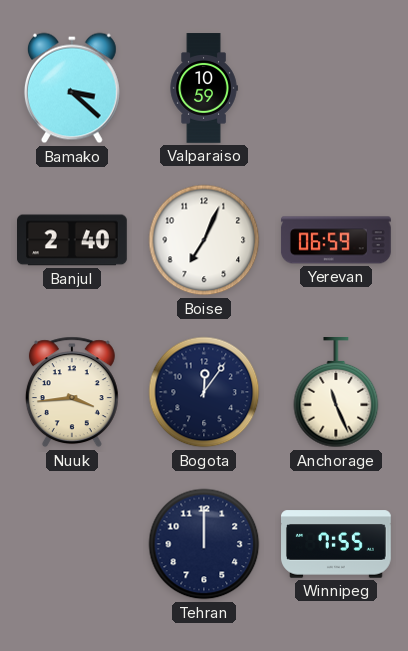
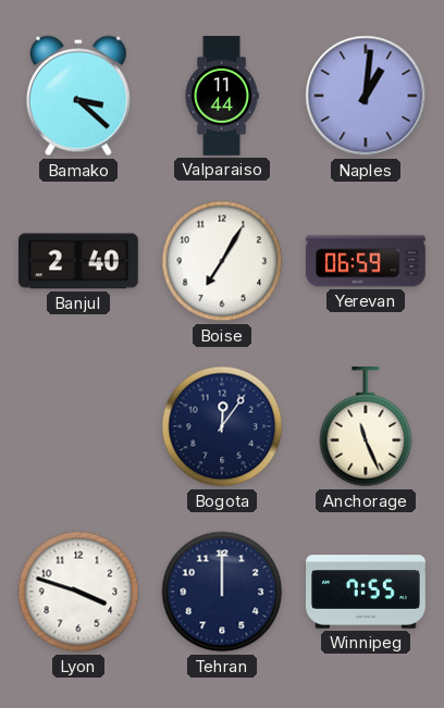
Valparaiso: 10:59 -> 11:44
Naples: none -> 1:01
Boise: 7:04 -> 7:05
Nuuk: 3:44 -> none
Lyon: none -> 3:48
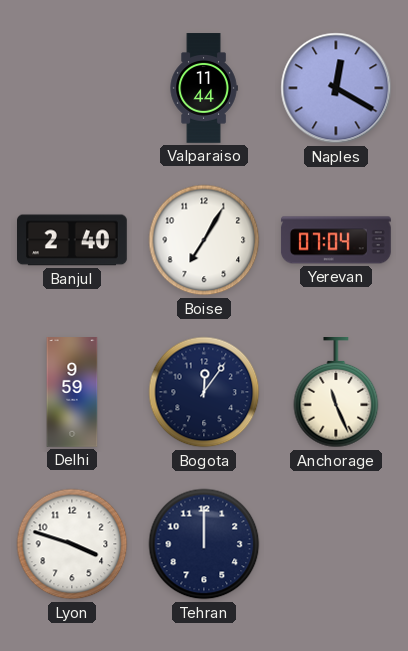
Bamako: 3:22 -> none
Naples: 1:01 -> 12:20
Yerevan: 06:59 -> 07:04
Delhi: none -> 9:59
Winnipeg: 7:55 -> none
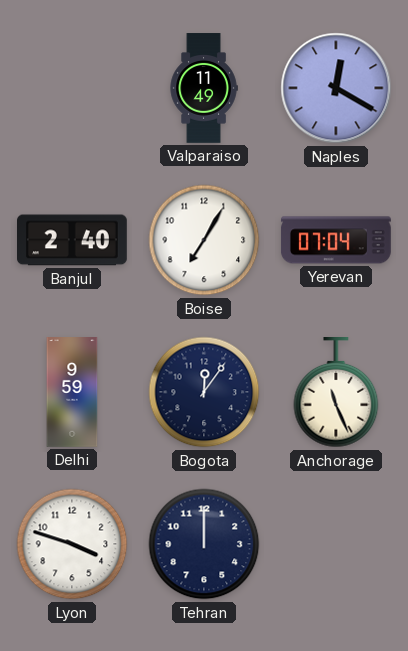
Valparaiso: 11:44 -> 11:49
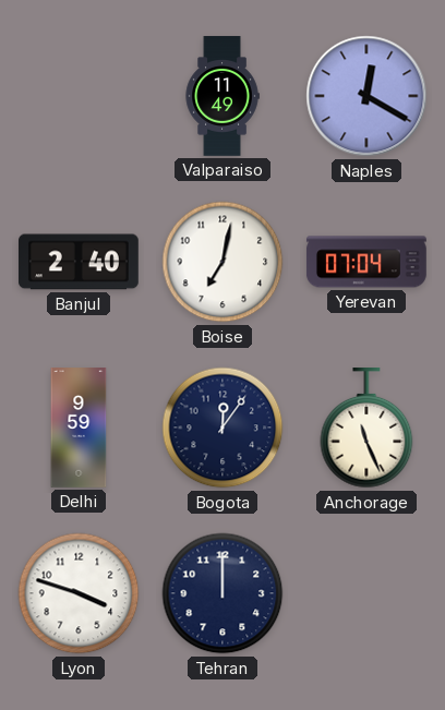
Boise: 7:05 -> 7:02
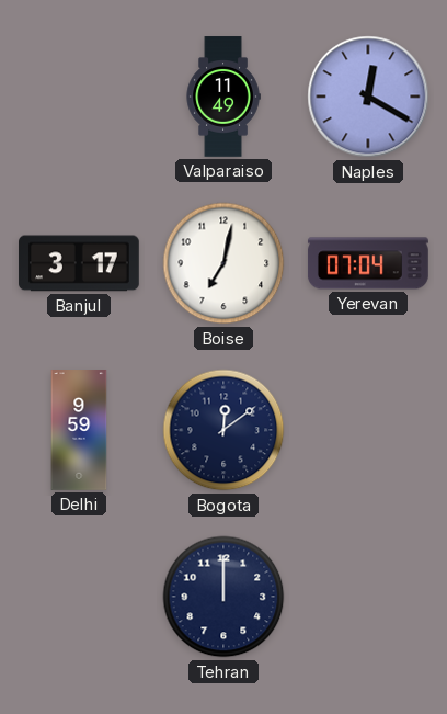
Banjul: 2:40 -> 3:17
Bogota: 12:06 -> 12:09
Anchorage: 11:26 -> none
Lyon: 3:48 -> none
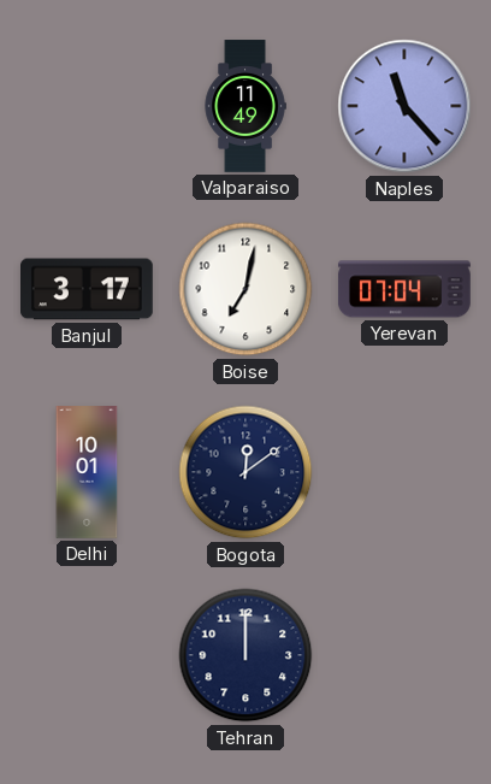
Naples: 12:20 -> 11:23
Delhi: 9:59 -> 10:01
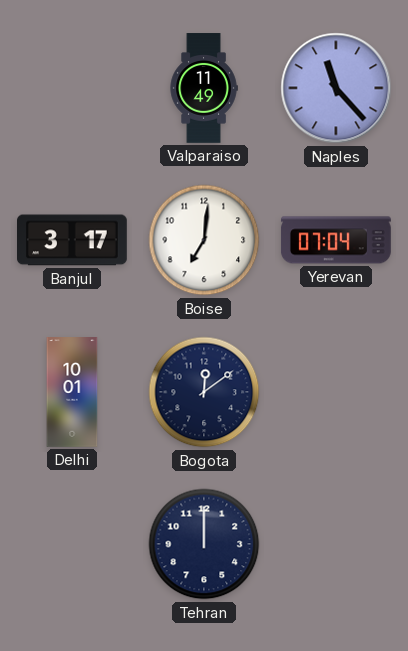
Boise: 7:02 -> 7:01
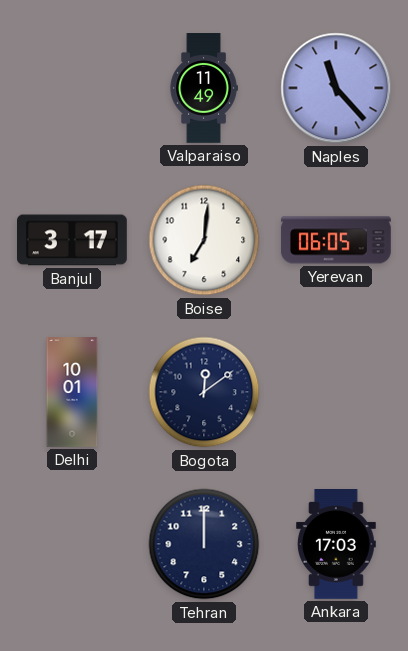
Yerevan: 07:04 -> 06:05
Ankara: none -> 17:03
